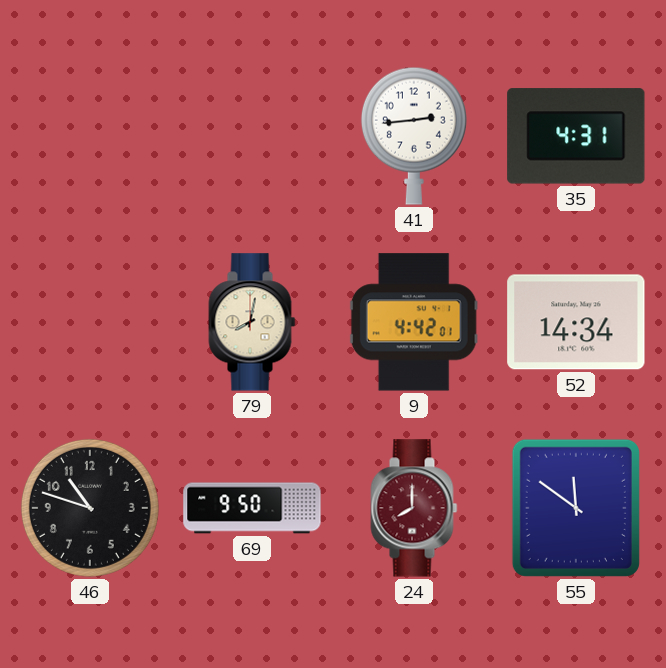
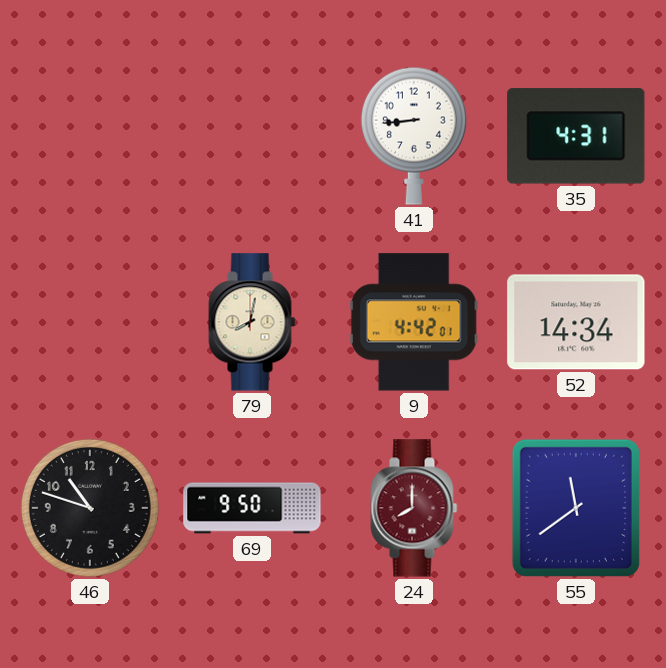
41: 2:44 -> 8:44
55: 11:51 -> 11:39
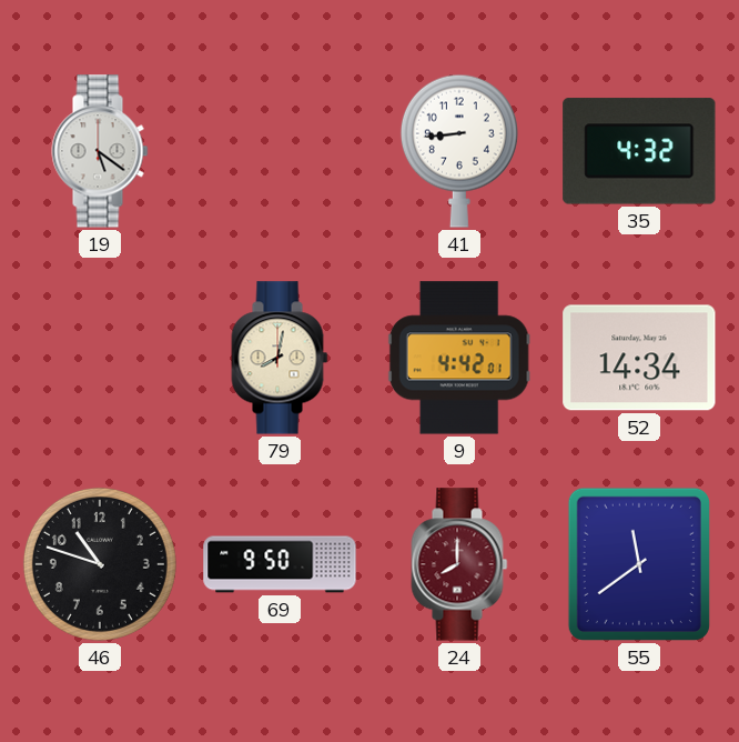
19: none -> 5:21
35: 4:31 -> 4:32
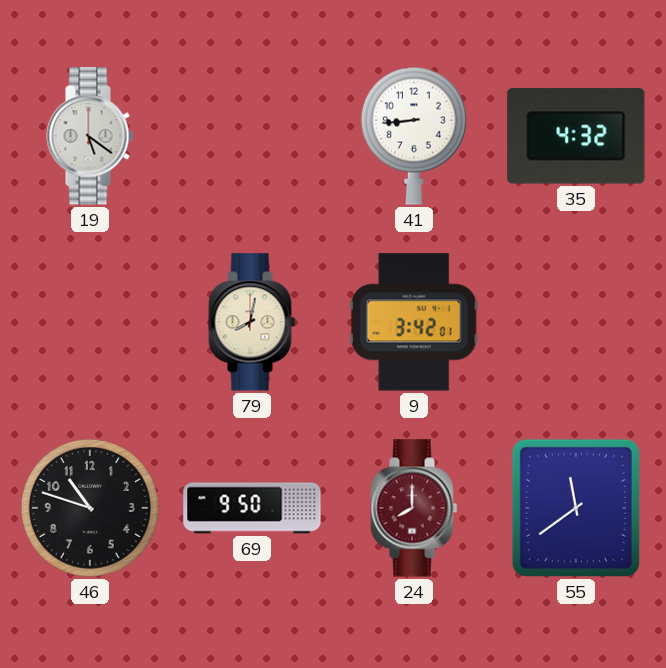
9: 4:42 -> 3:42
52: 14:34 -> none
